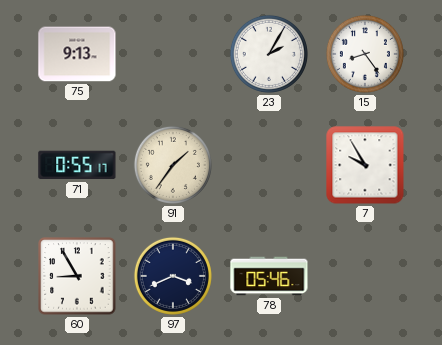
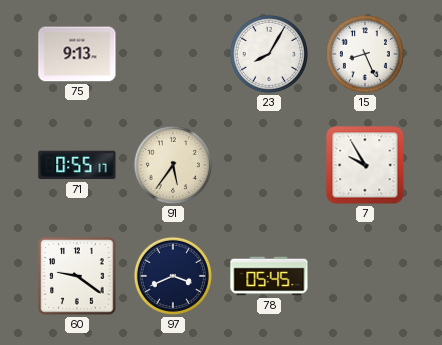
23: 2:05 -> 8:05
15: 8:24 -> 8:26
91: 1:36 -> 5:36
60: 8:55 -> 9:21
78: 05:46 -> 05:45
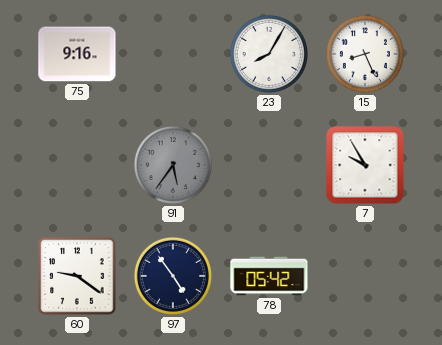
75: 9:13 -> 9:16
71: 0:55 -> none
91 dial: cream -> grey
97: 3:41 -> 4:54
78: 05:45 -> 05:42
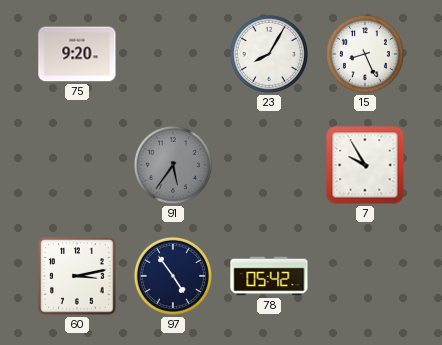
75: 9:16 -> 9:20
60: 9:21 -> 3:13
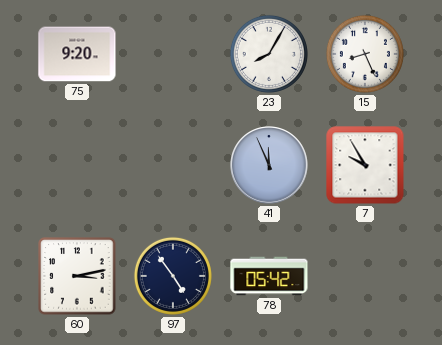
91: 5:36 -> none
41: none -> 11:56
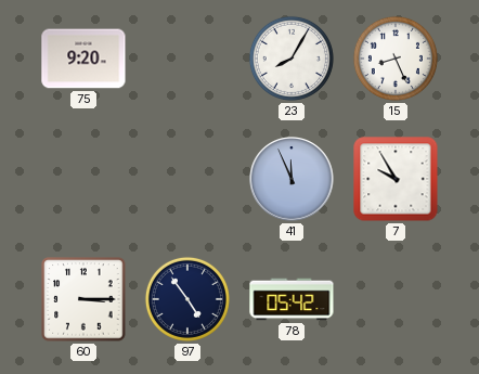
60: 3:13 -> 3:15
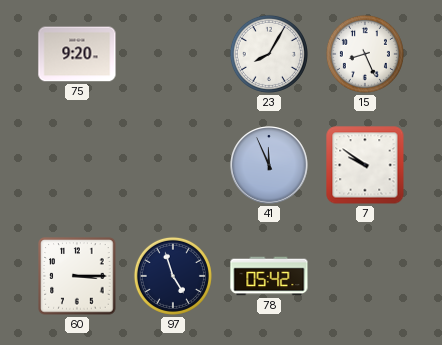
7: 9:55 -> 9:51
97: 4:54 -> 4:57
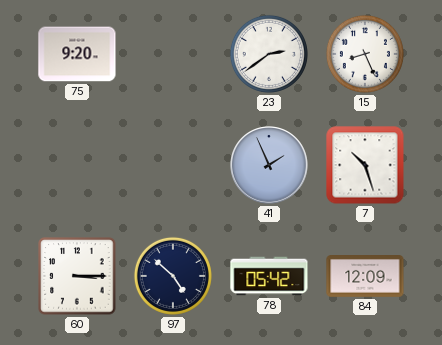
23: 8:05 -> 2:39
41: 11:56 -> 1:56
7: 9:51 -> 10:27
97: 4:57 -> 4:52
84: none -> 12:09
